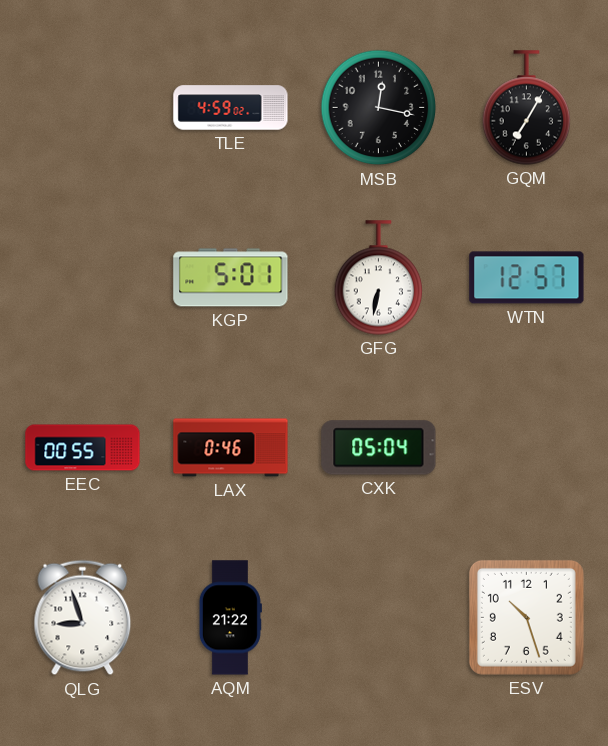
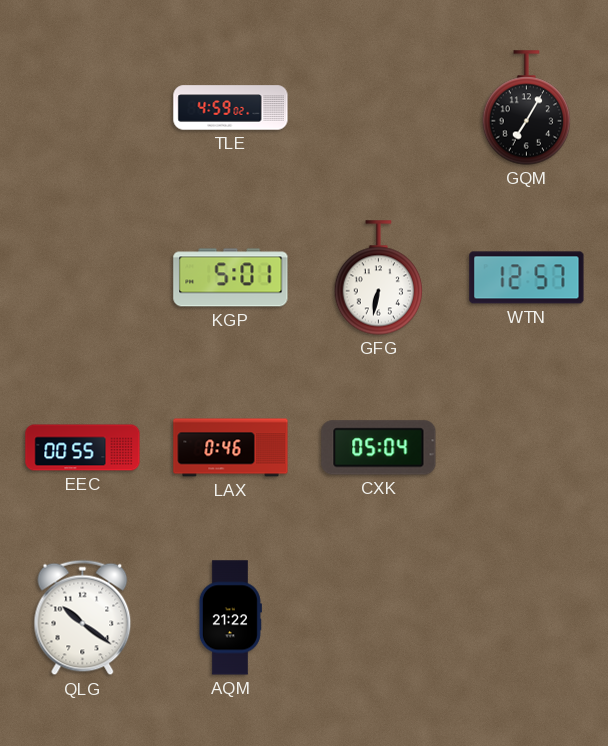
MSB: 12:17 -> none
QLG: 8:57 -> 10:21
ESV: 10:27 -> none
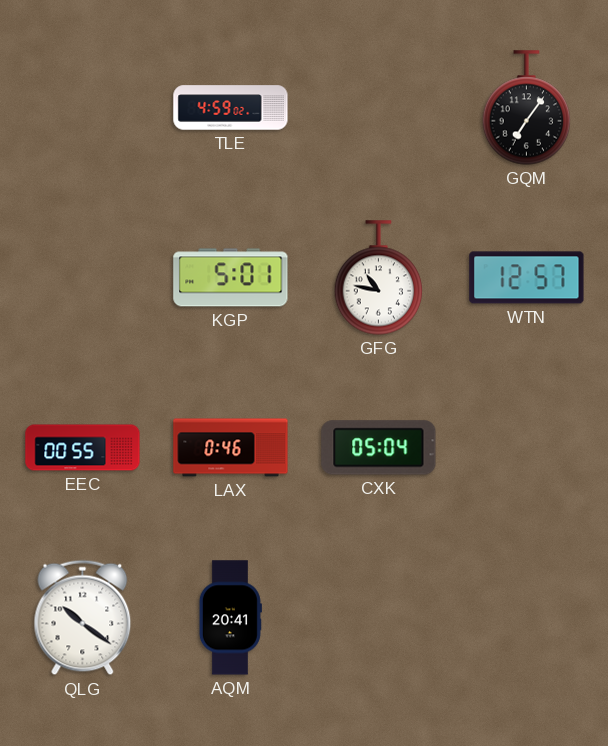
GQM: 7:05 -> 7:06
GFG: 6:32 -> 10:47
AQM: 21:22 -> 20:41
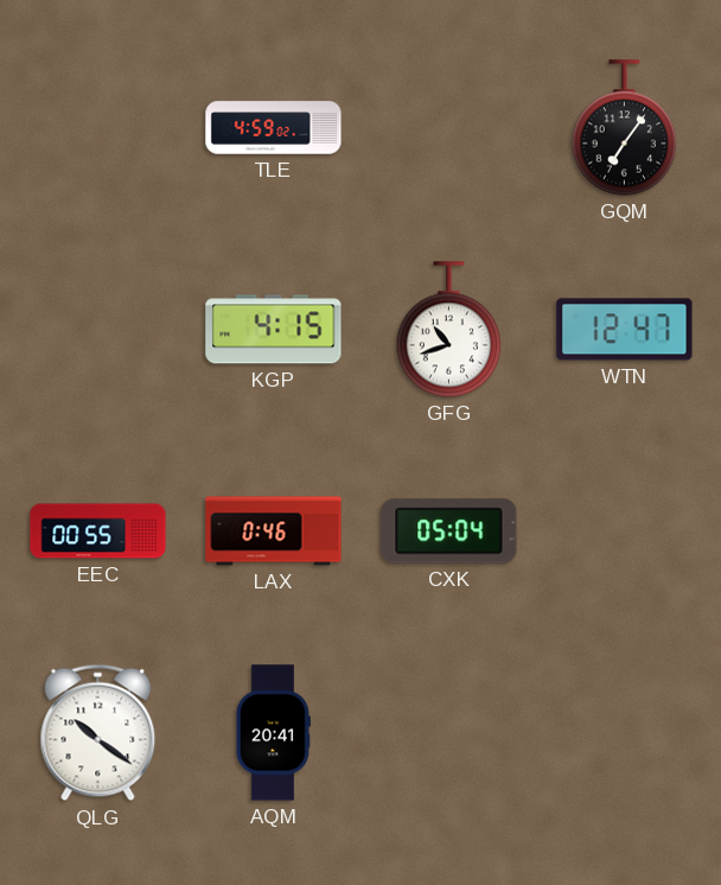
KGP: 5:01 -> 4:15
GFG: 10:47 -> 10:42
WTN: 12:57 -> 12:47
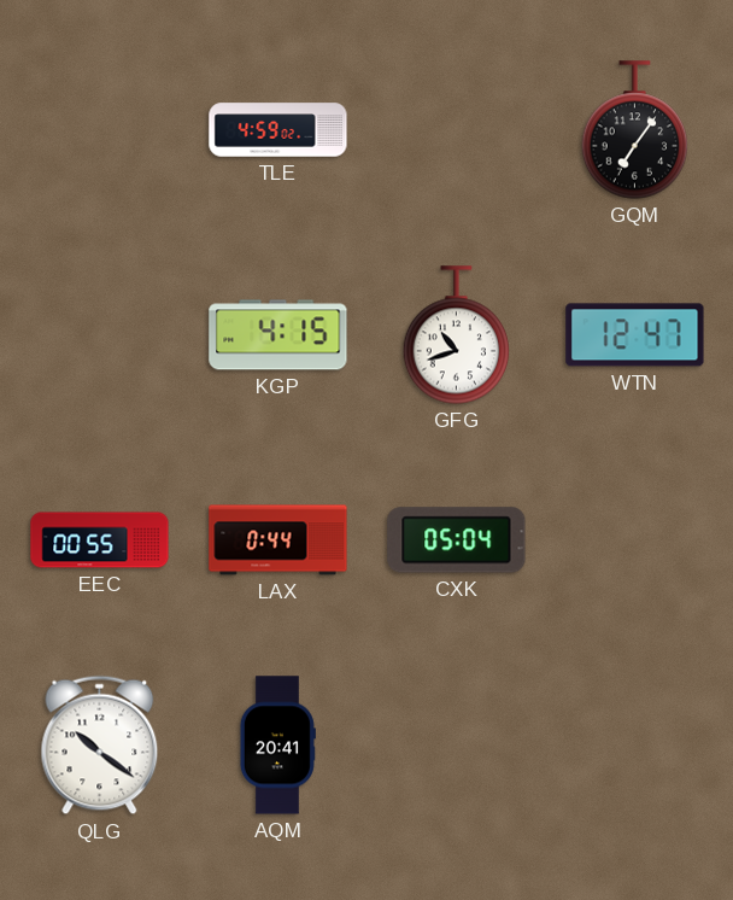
LAX: 0:46 -> 0:44
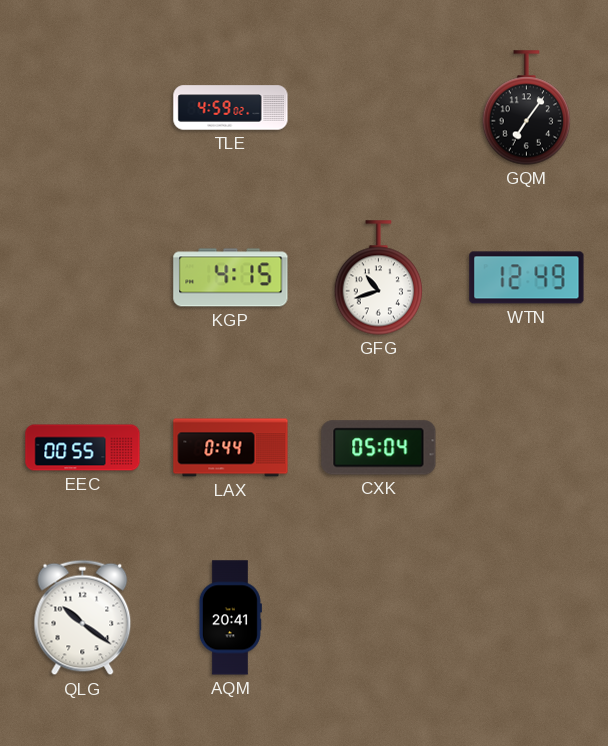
WTN: 12:47 -> 12:49
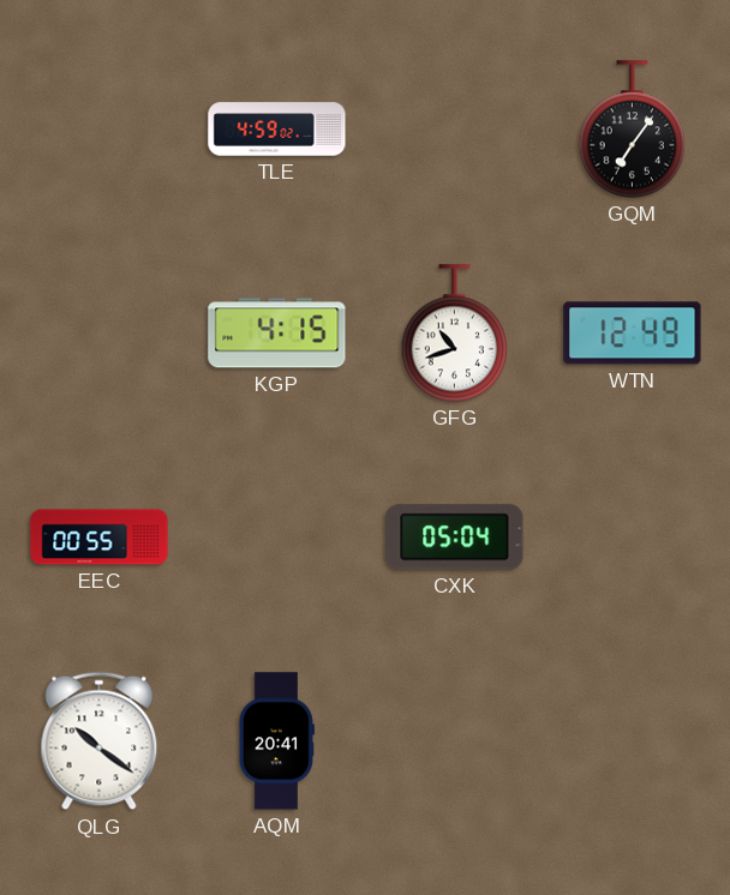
LAX: 0:44 -> none
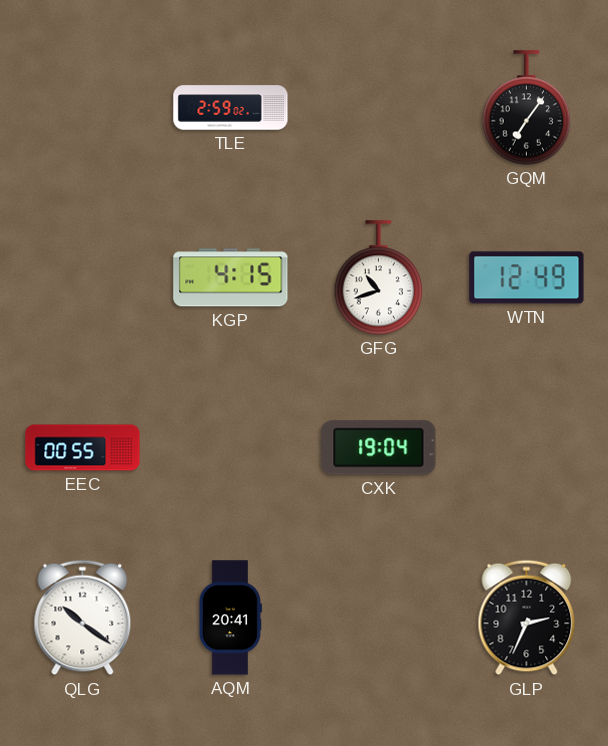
TLE: 4:59 -> 2:59
CXK: 05:04 -> 19:04
GLP: none -> 2:34
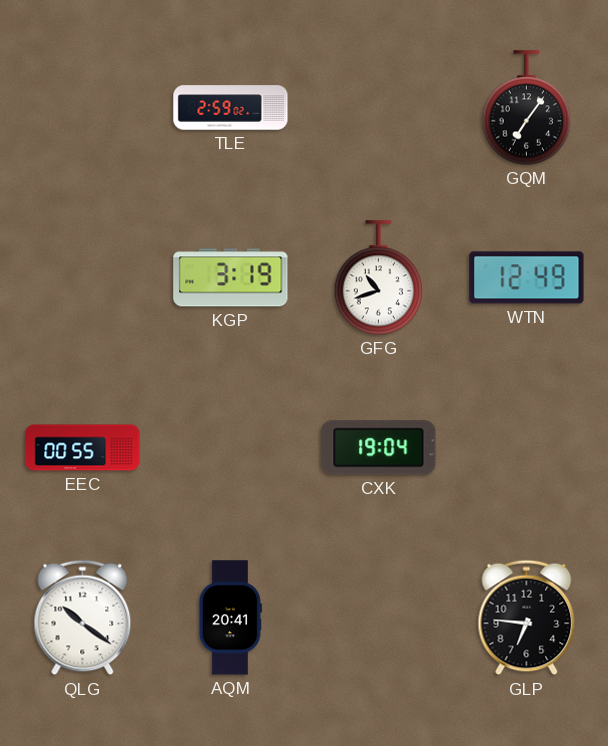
KGP: 4:15 -> 3:19
GLP: 2:34 -> 6:46
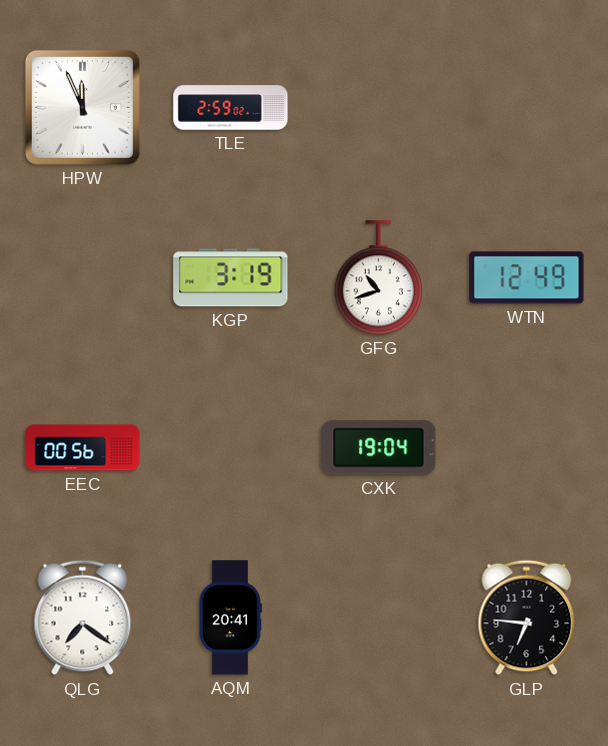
HPW: none -> 11:56
GQM: 7:06 -> none
EEC: 00:55 -> 00:56
QLG: 10:21 -> 7:21
